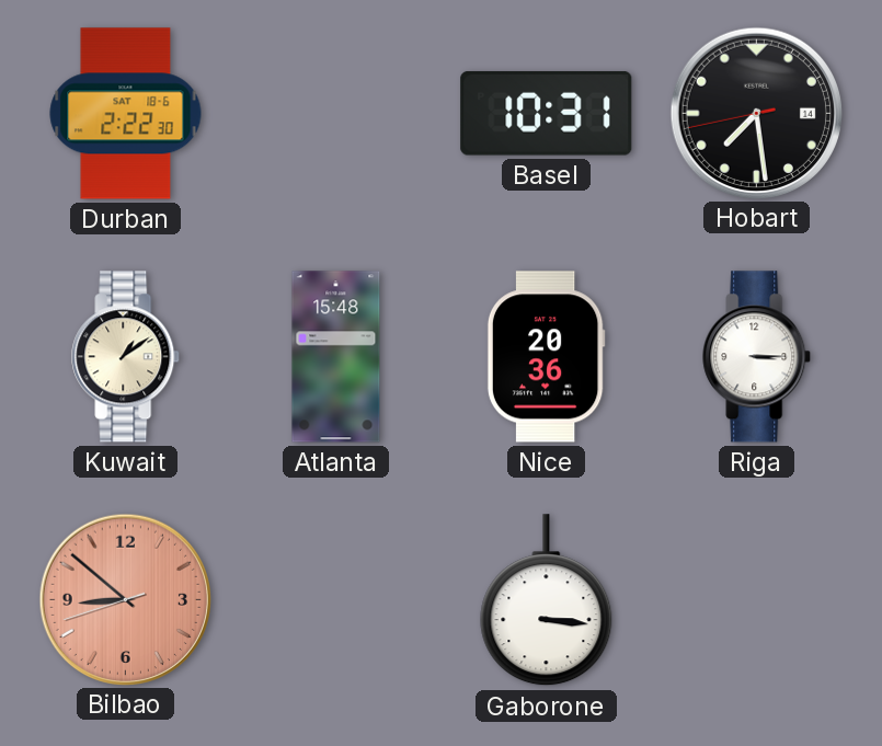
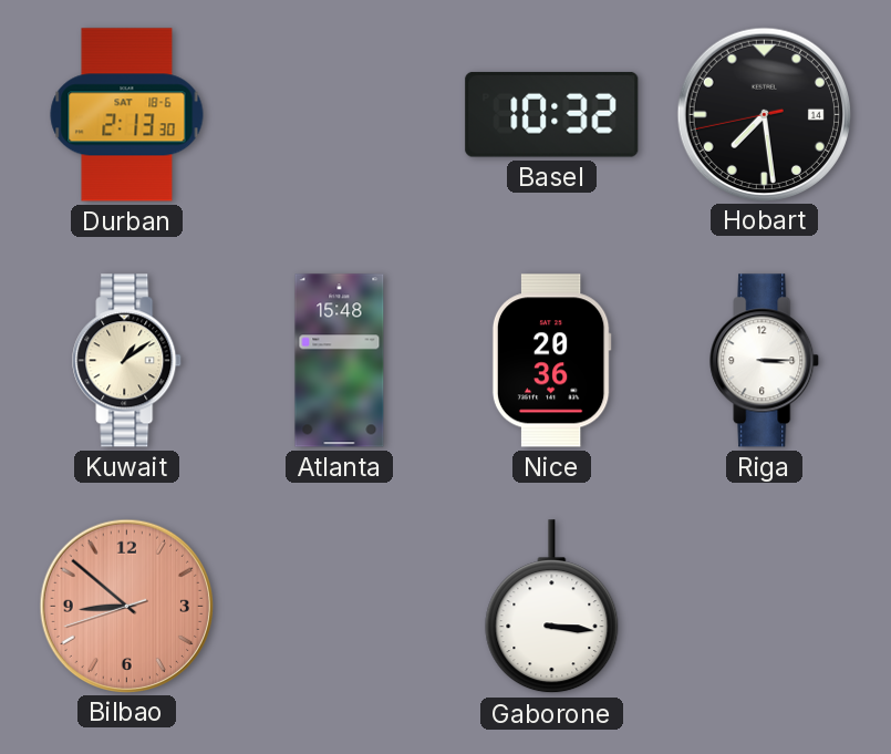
Durban: 2:22 -> 2:13
Basel: 10:31 -> 10:32
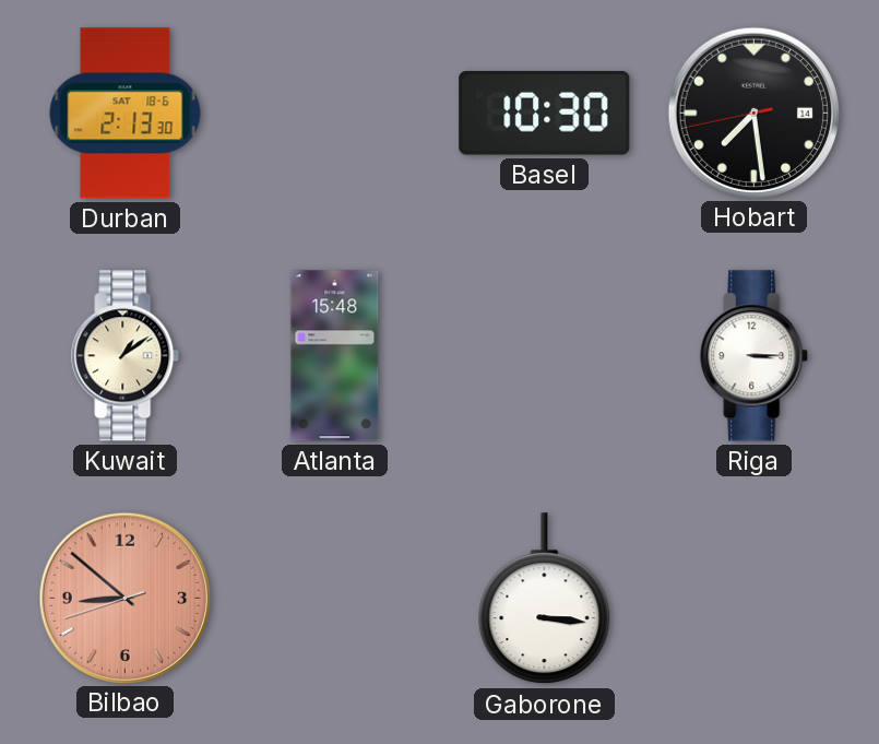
Basel: 10:32 -> 10:30
Nice: 20:36 -> none
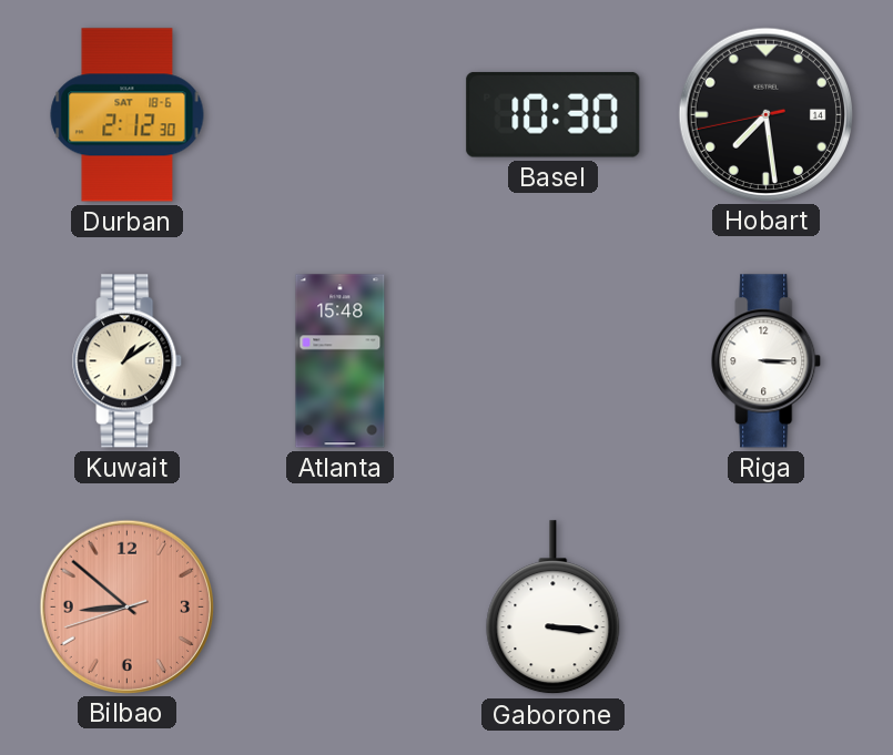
Durban: 2:13 -> 2:12
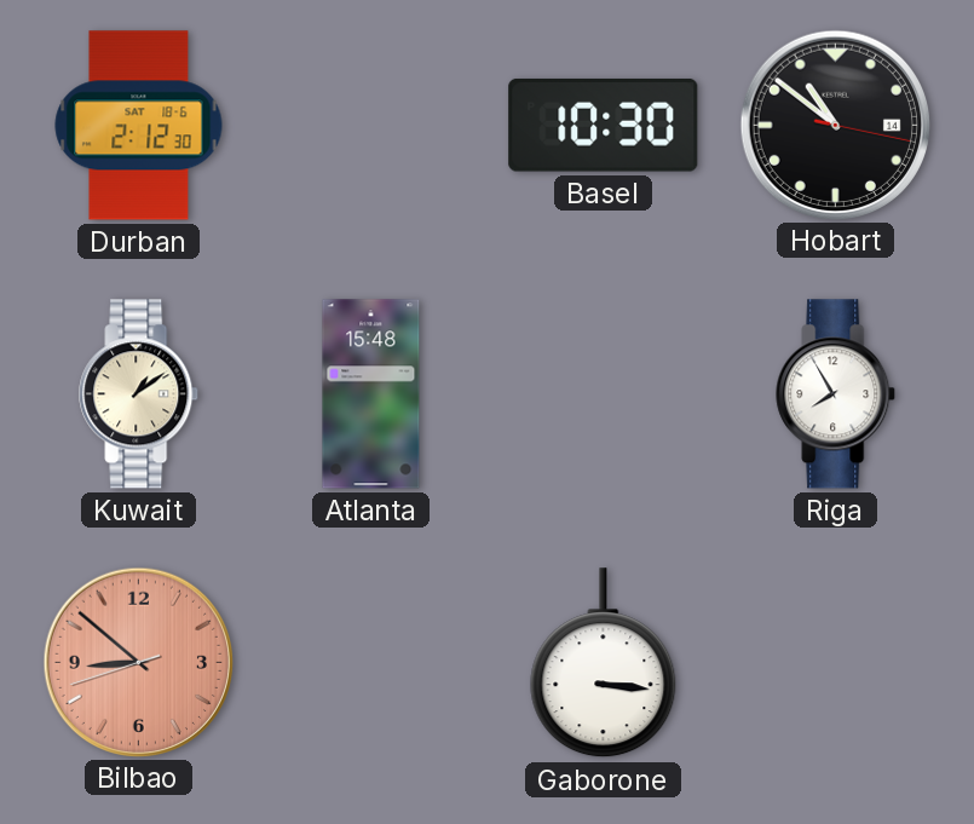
Hobart: 7:28 -> 10:51
Riga: 3:15 -> 7:55
